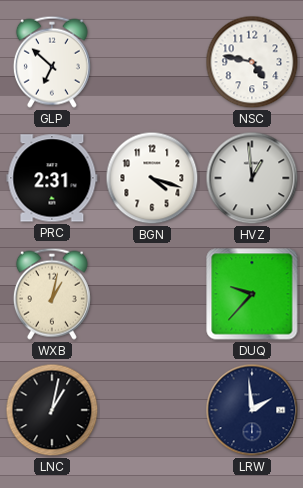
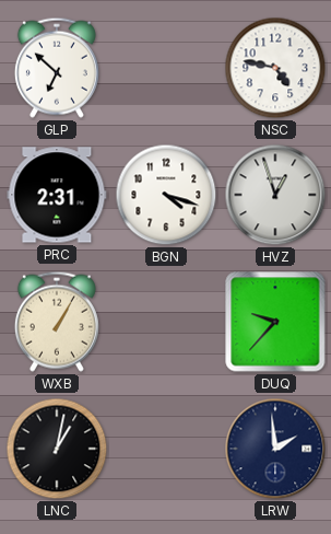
HVZ: 12:59 -> 12:57
WXB: 1:02 -> 1:05
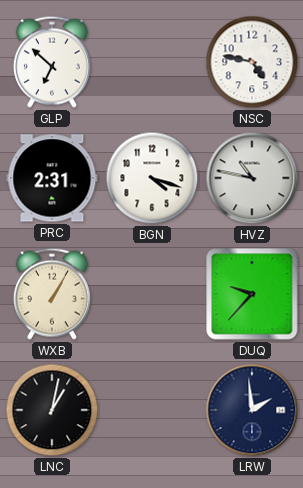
HVZ: 12:57 -> 10:47
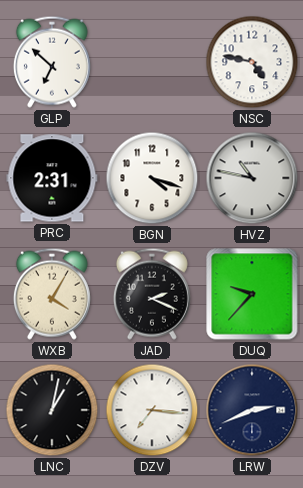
WXB: 1:05 -> 4:05
JAD: none -> 2:19
DZV: none -> 7:16
LRW: 1:59 -> 2:41
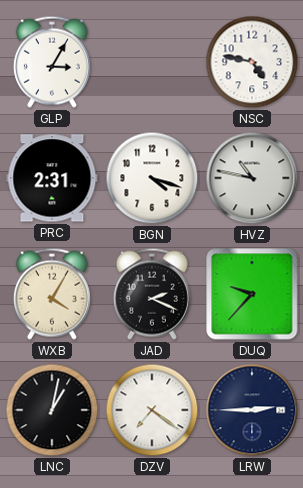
GLP: 6:52 -> 3:05
DZV: 7:16 -> 7:21
LRW: 2:41 -> 2:45
